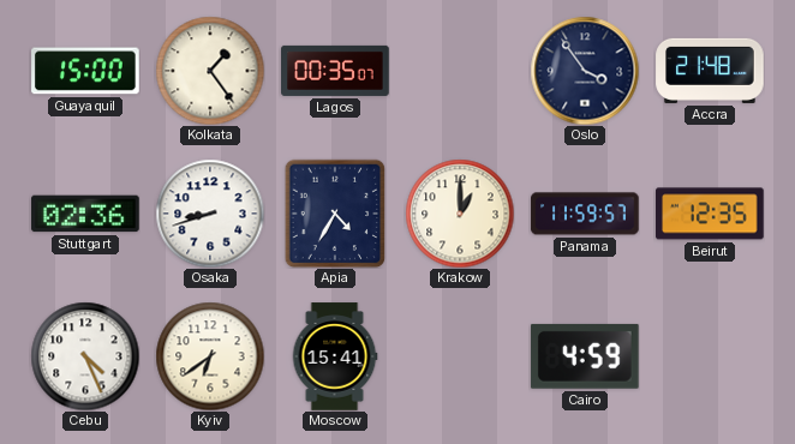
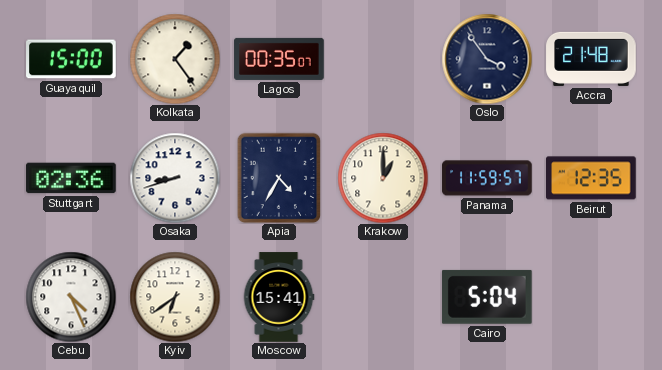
Cairo: 4:59 -> 5:04
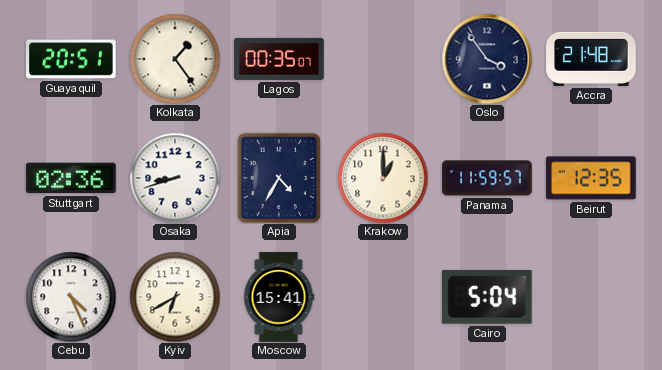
Guayaquil: 15:00 -> 20:51
Kyiv: 6:39 -> 6:40
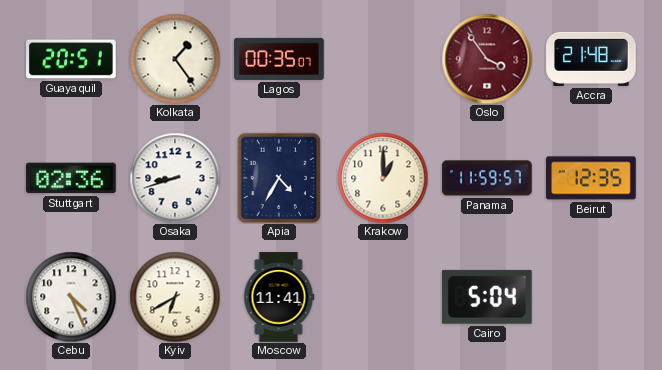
Oslo dial: navy -> burgundy
Moscow: 15:41 -> 11:41
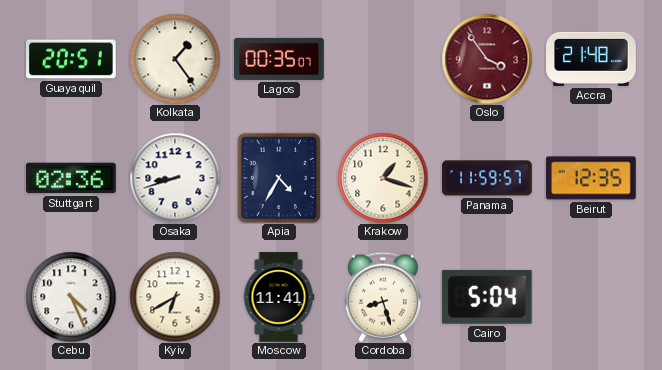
Krakow: 1:00 -> 1:18
Cordoba: none -> 8:27
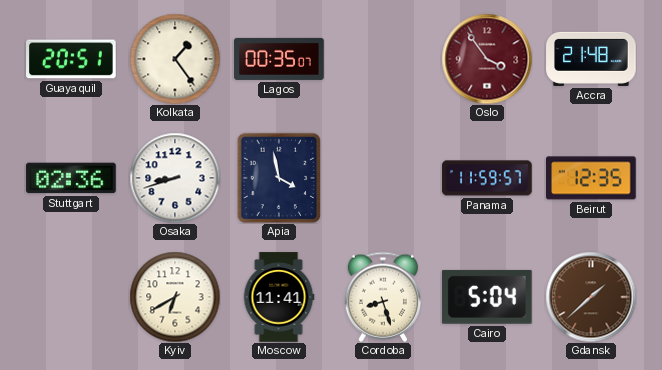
Apia: 4:35 -> 3:58
Krakow: 1:18 -> none
Cebu: 4:26 -> none
Gdansk: none -> 1:38
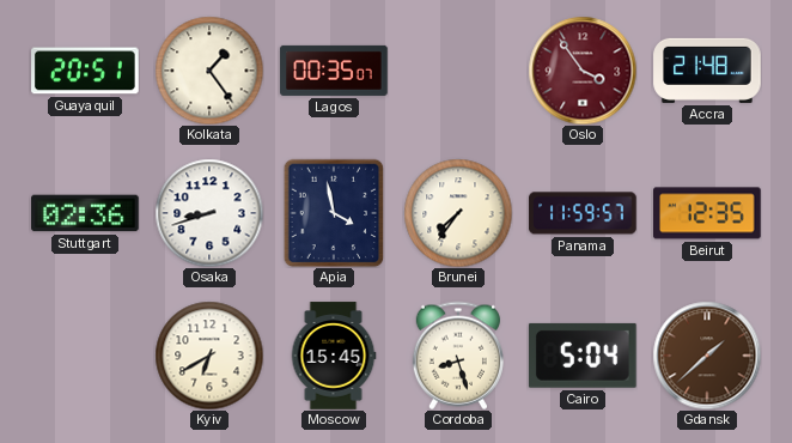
Brunei: none -> 7:36
Moscow: 11:41 -> 15:45
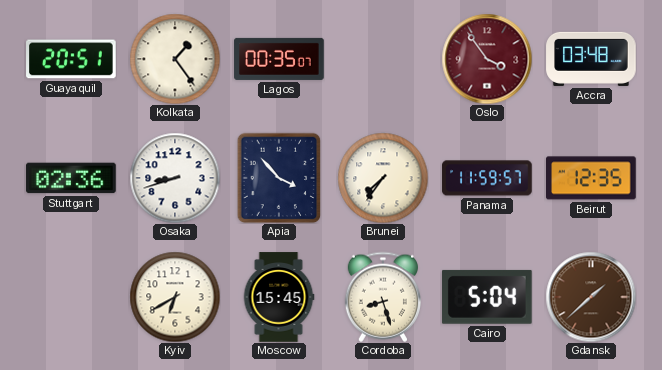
Accra: 21:48 -> 03:48
Apia: 3:58 -> 3:53
